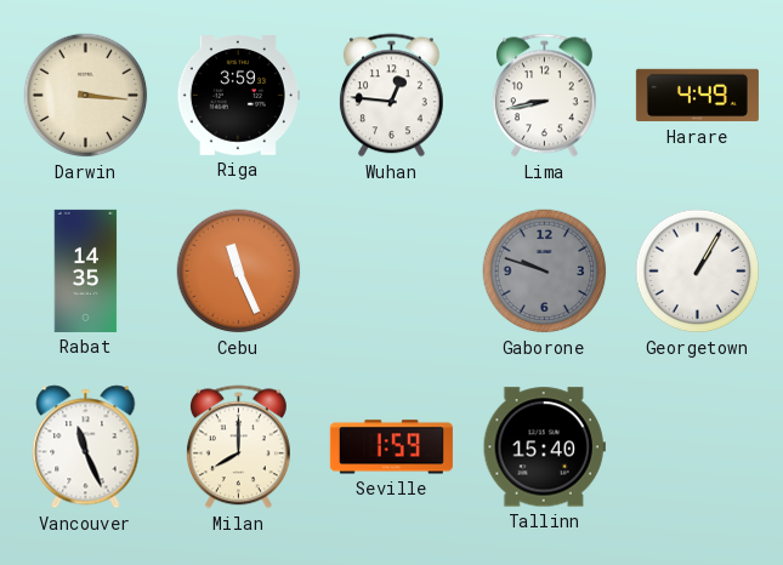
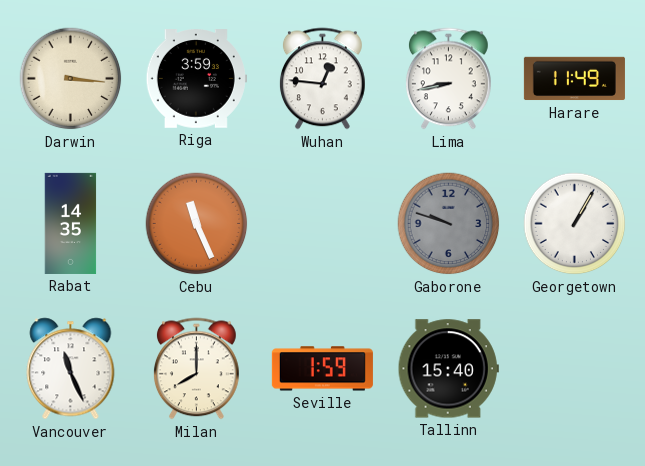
Harare: 4:49 -> 11:49
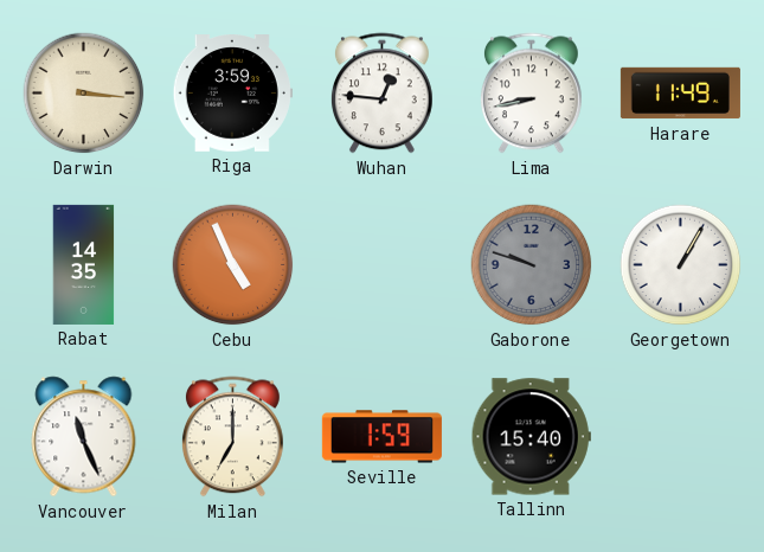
Cebu: 11:26 -> 4:56
Milan: 8:00 -> 7:00
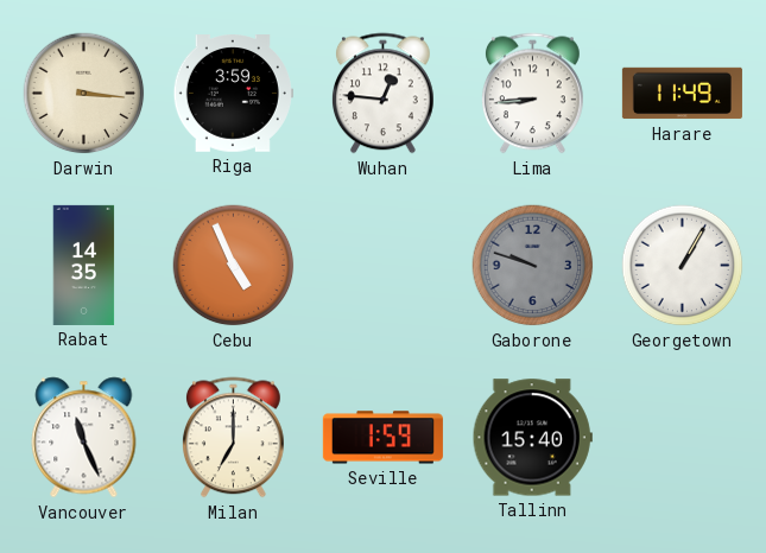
Lima: 8:43 -> 8:44
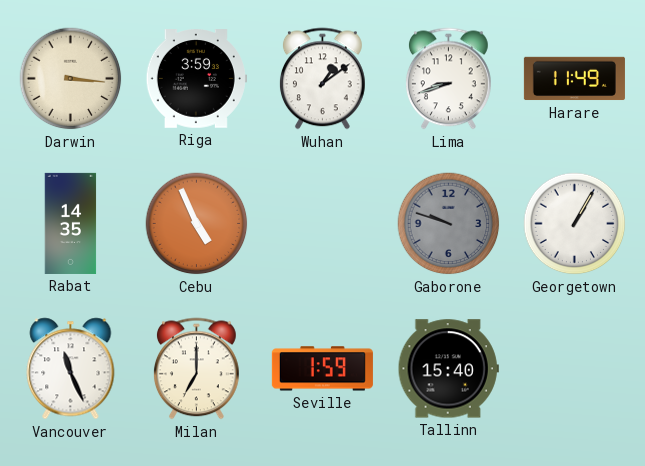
Wuhan: 12:46 -> 1:09
Lima: 8:44 -> 8:42
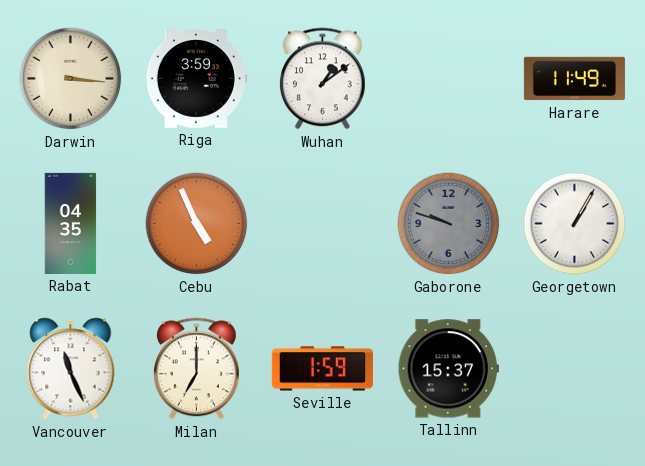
Lima: 8:42 -> none
Rabat: 14:35 -> 04:35
Tallinn: 15:40 -> 15:37
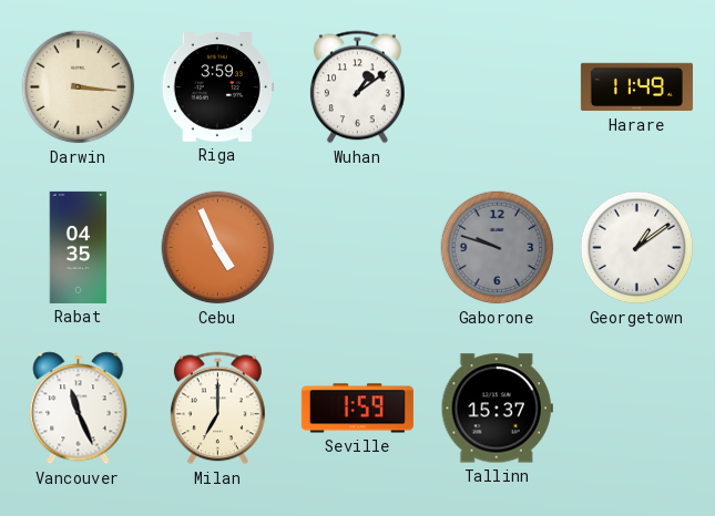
Georgetown: 1:05 -> 1:09
